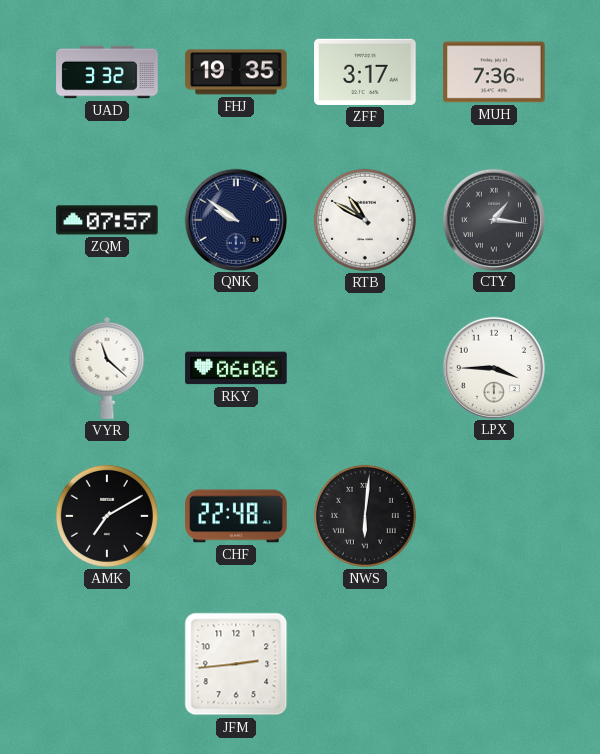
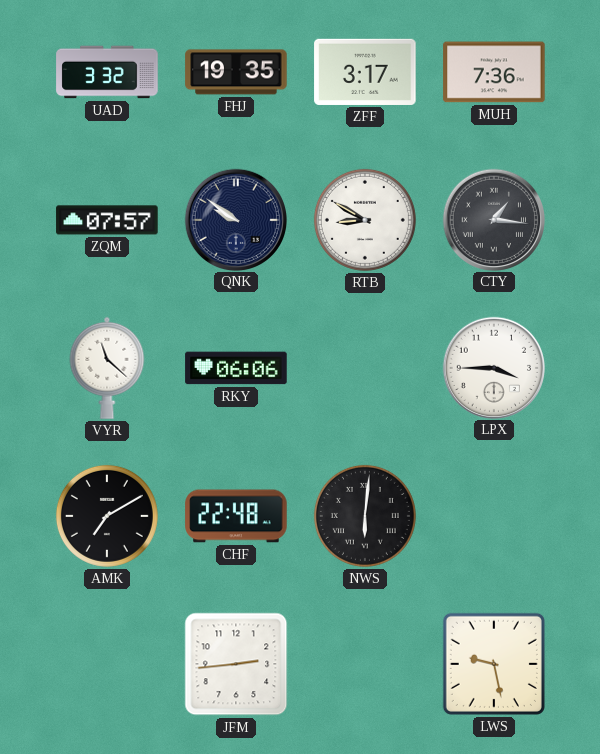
RTB: 10:50 -> 8:50
LWS: none -> 9:28
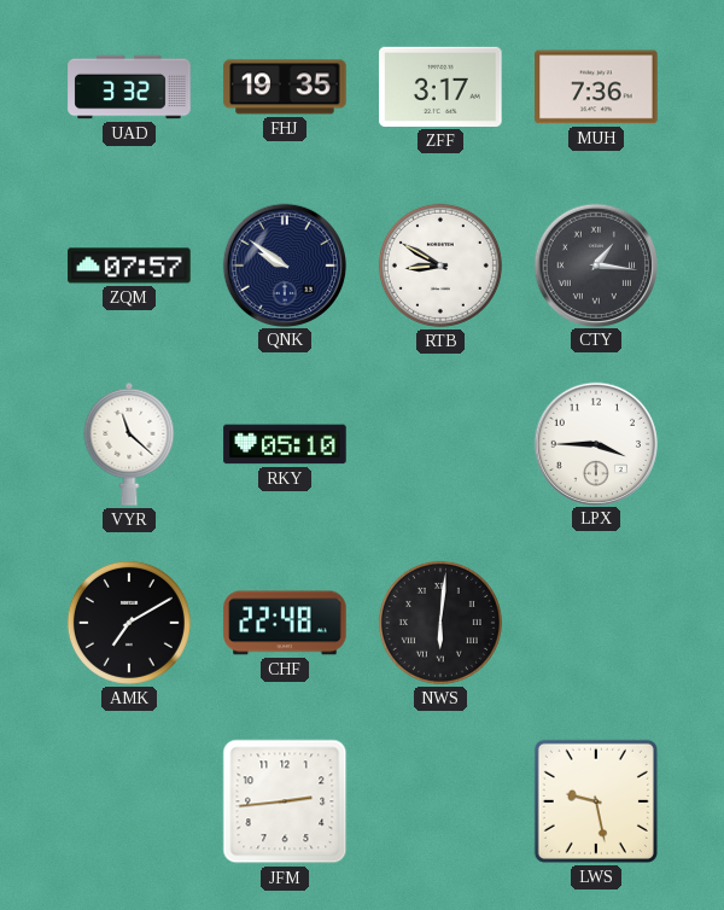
RKY: 06:06 -> 05:10
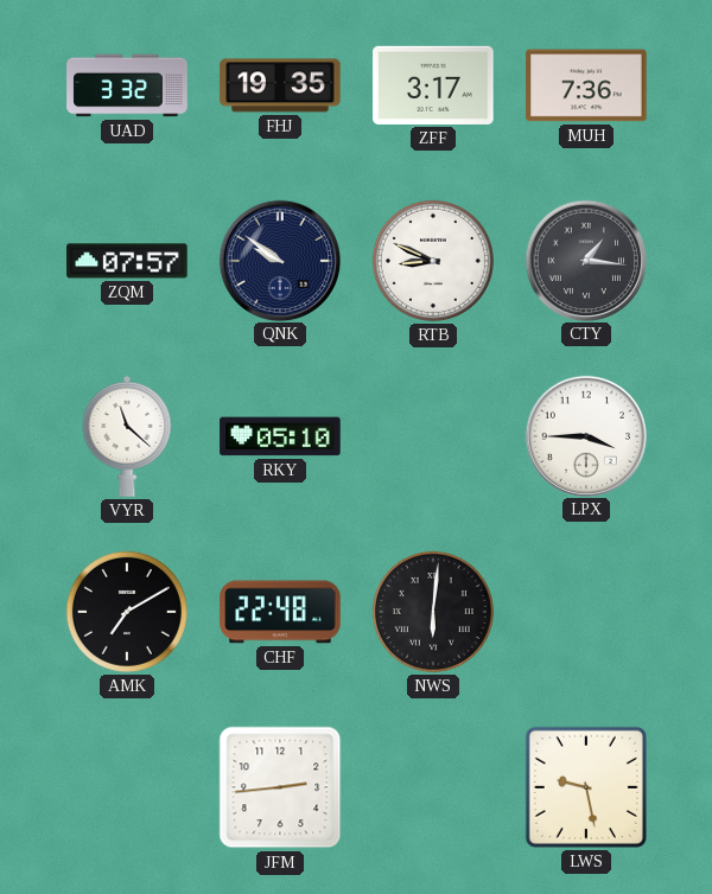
RTB: 8:50 -> 8:49
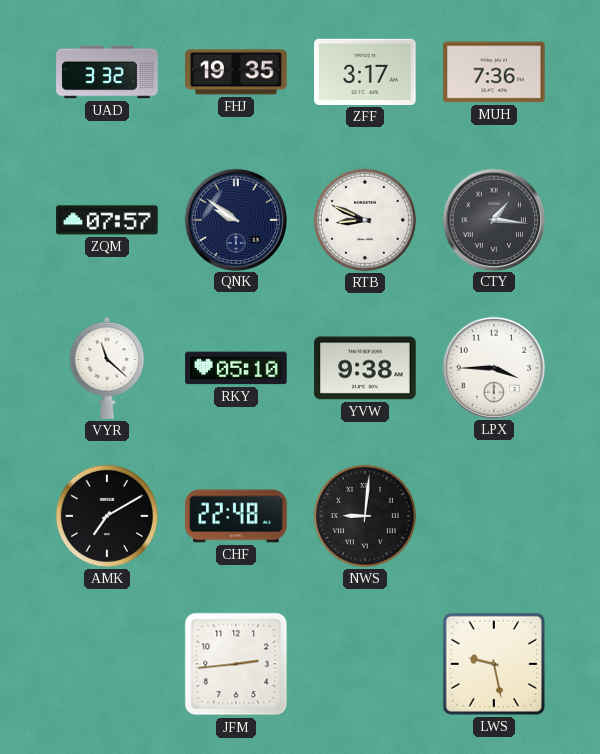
YVW: none -> 9:38
NWS: 6:01 -> 9:01
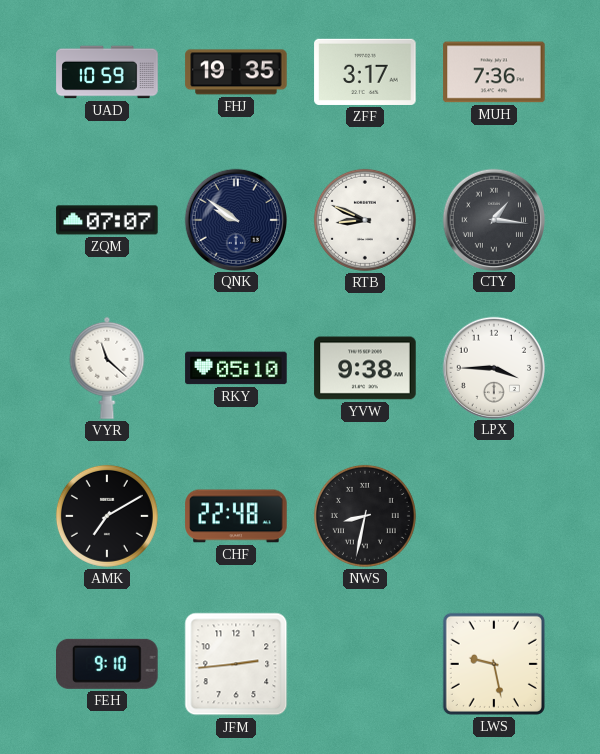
UAD: 3:32 -> 10:59
ZQM: 07:57 -> 07:07
NWS: 9:01 -> 8:32
FEH: none -> 9:10
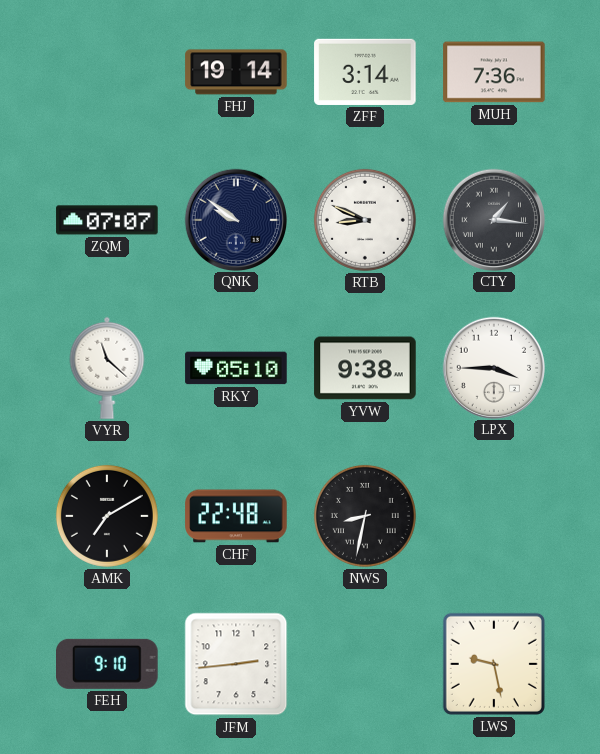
UAD: 10:59 -> none
FHJ: 19:35 -> 19:14
ZFF: 3:17 -> 3:14
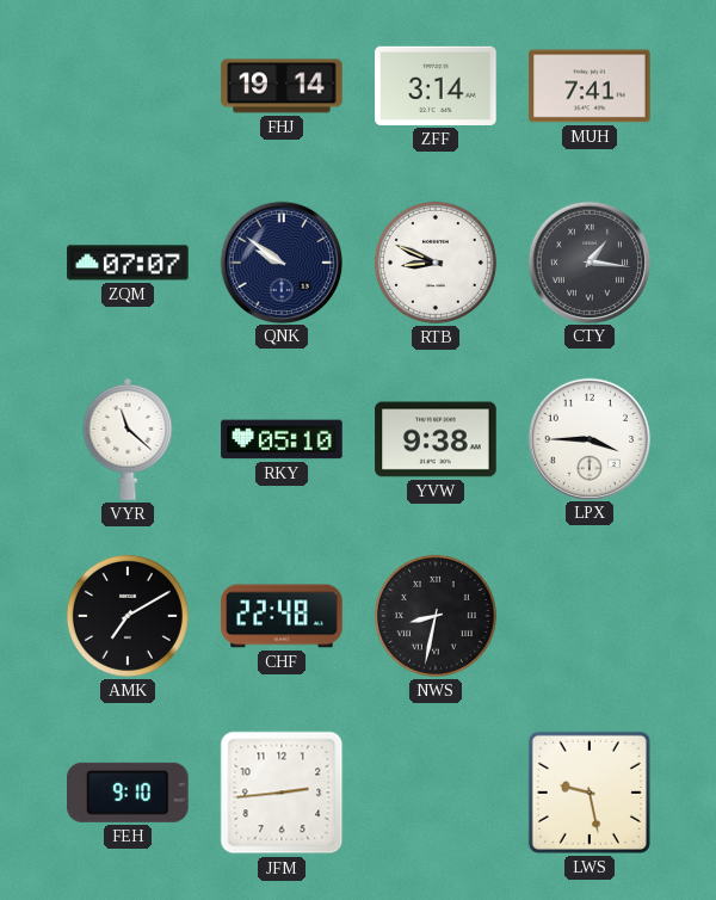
MUH: 7:36 -> 7:41
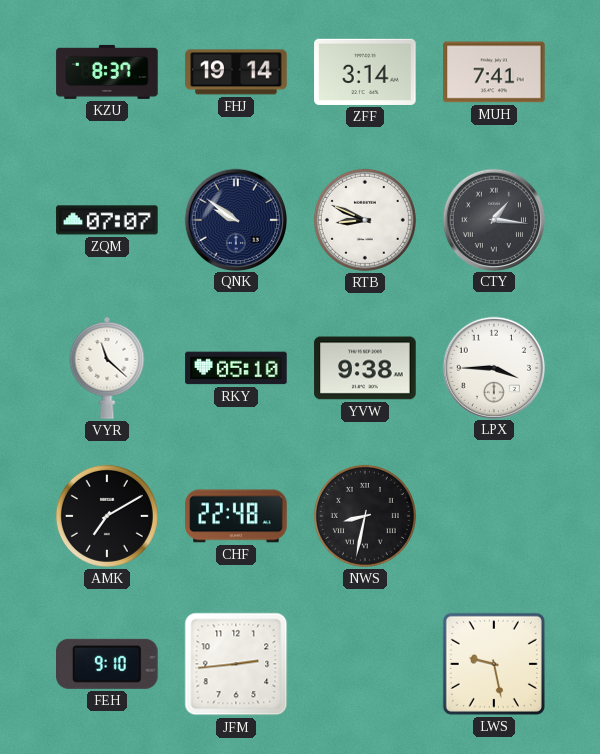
KZU: none -> 8:37
